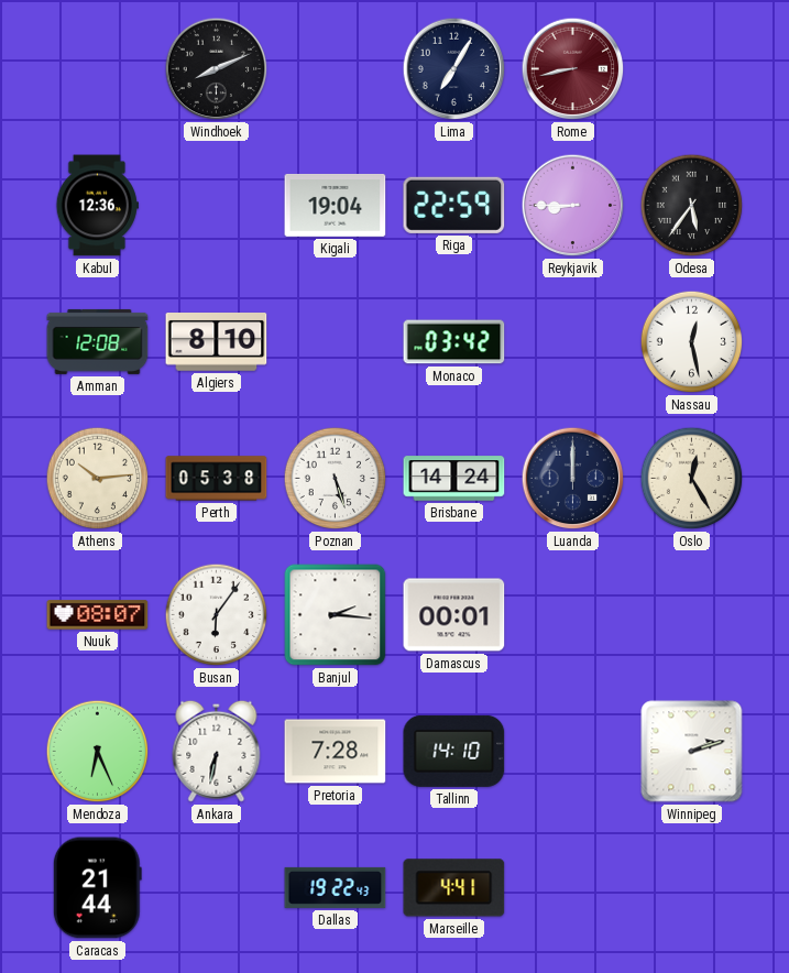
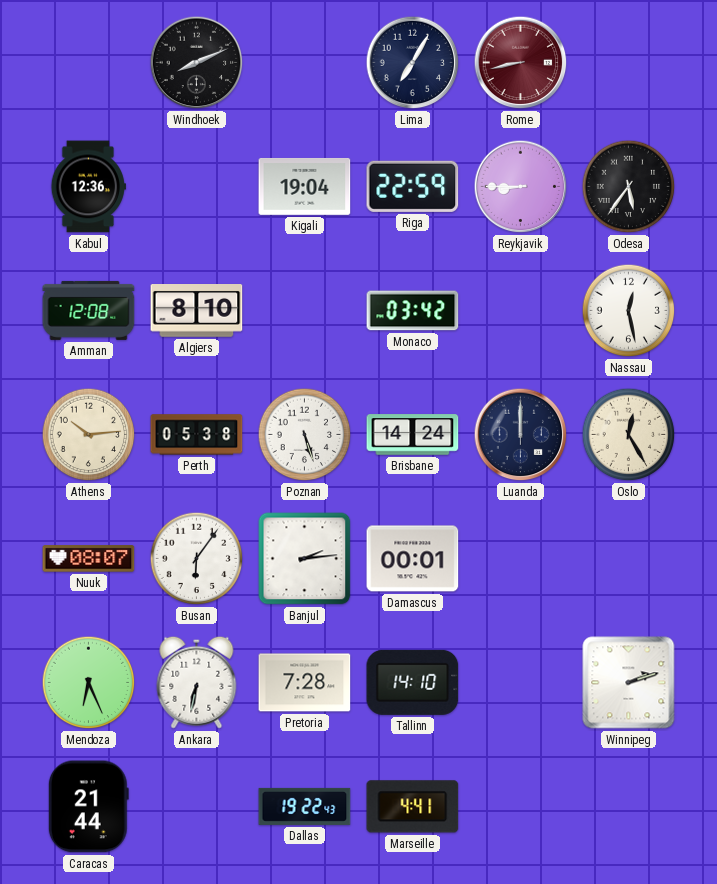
Banjul: 2:16 -> 2:14
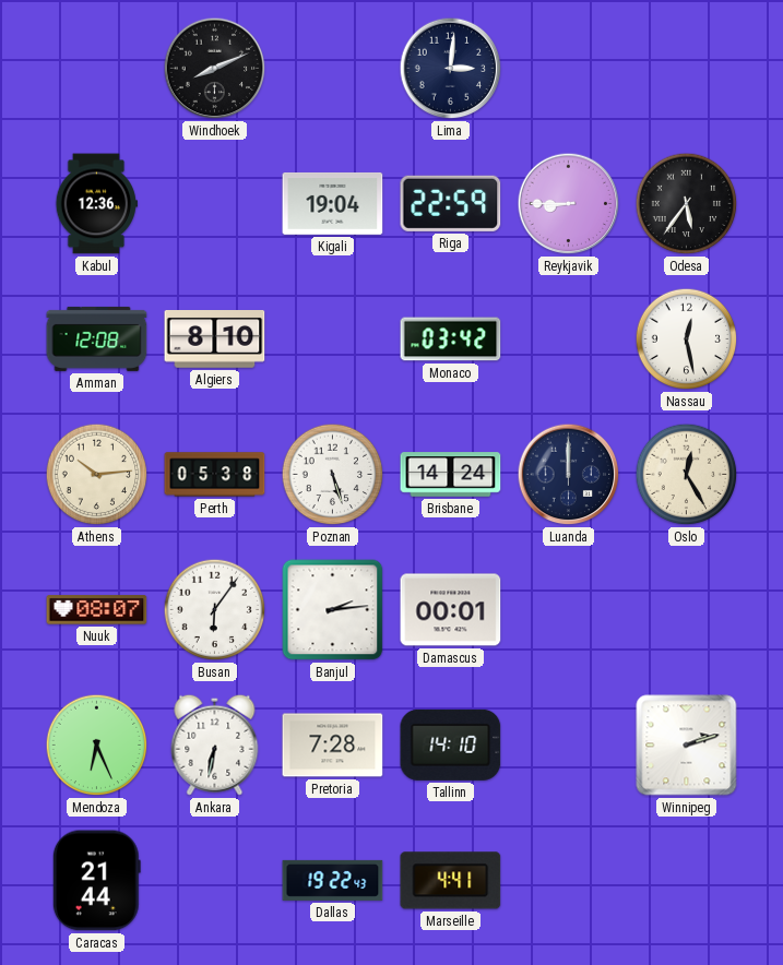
Lima: 7:05 -> 3:01
Rome: 8:43 -> none
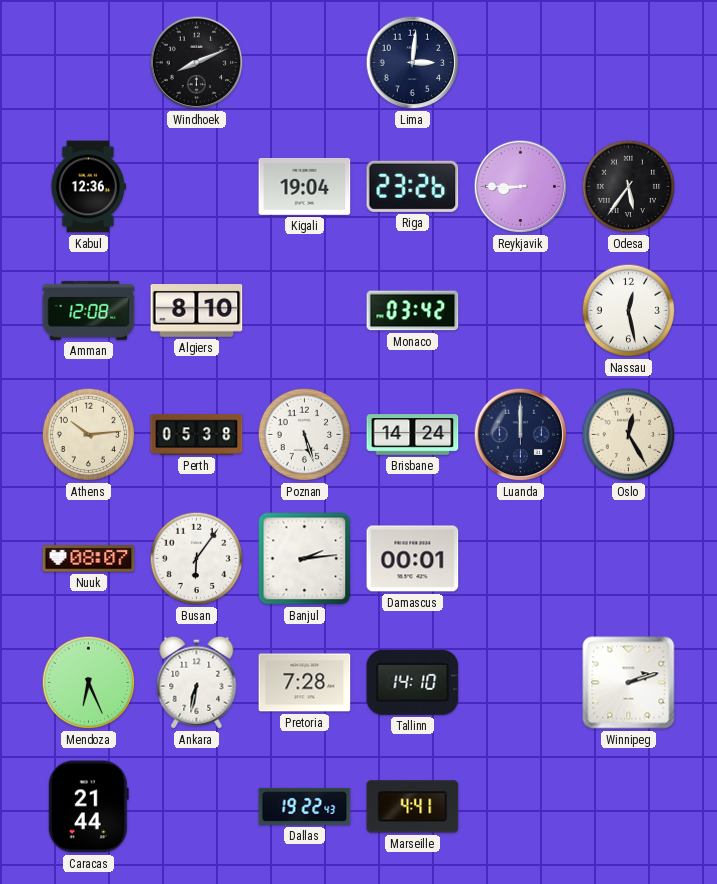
Riga: 22:59 -> 23:26
